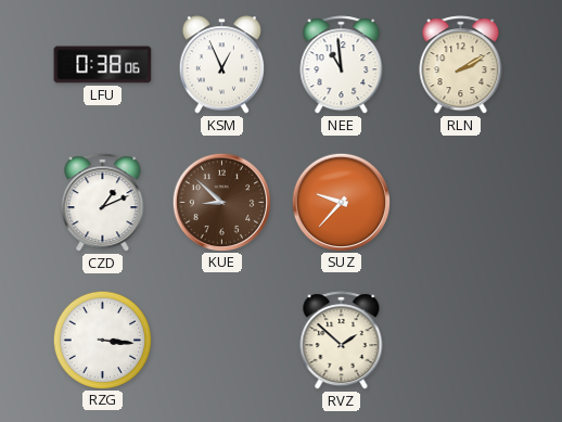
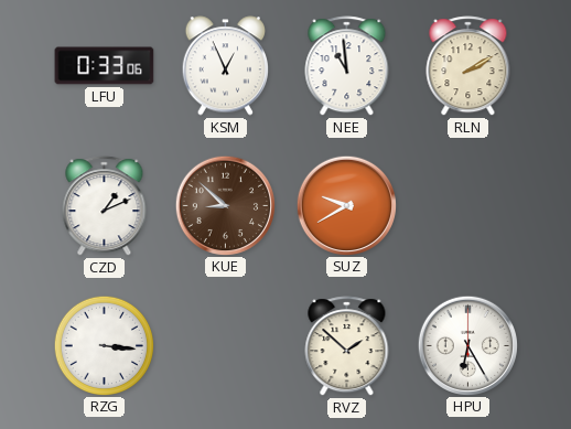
LFU: 0:38 -> 0:33
SUZ: 9:37 -> 9:40
HPU: none -> 6:25
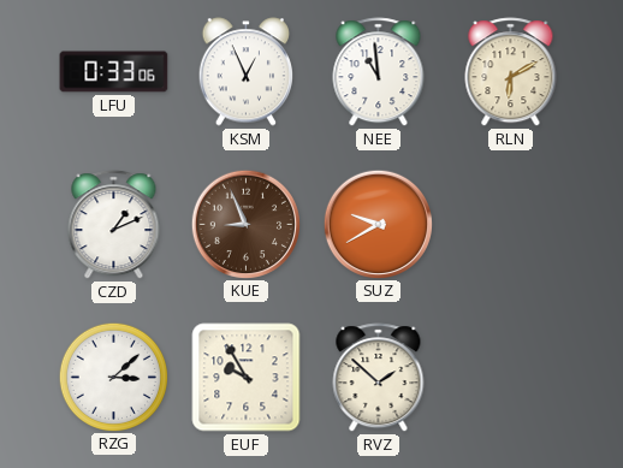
RLN: 2:10 -> 6:10
KUE: 8:52 -> 8:56
RZG: 3:16 -> 3:08
EUF: none -> 9:55
HPU: 6:25 -> none
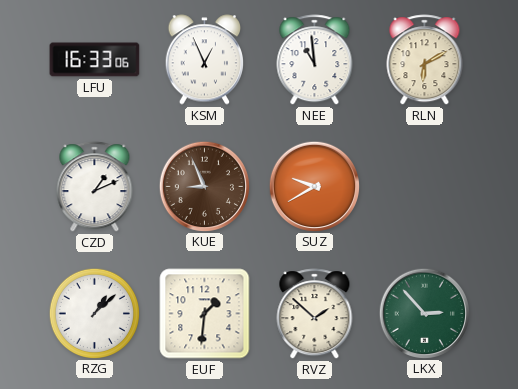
LFU: 0:33 -> 16:33
RZG: 3:08 -> 1:08
EUF: 9:55 -> 1:31
LKX: none -> 2:53
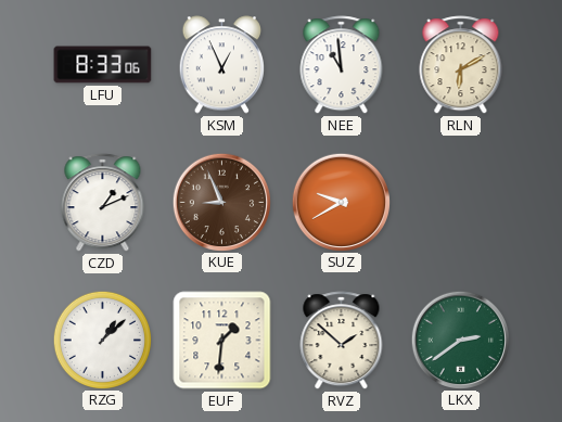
LFU: 16:33 -> 8:33
LKX: 2:53 -> 2:39
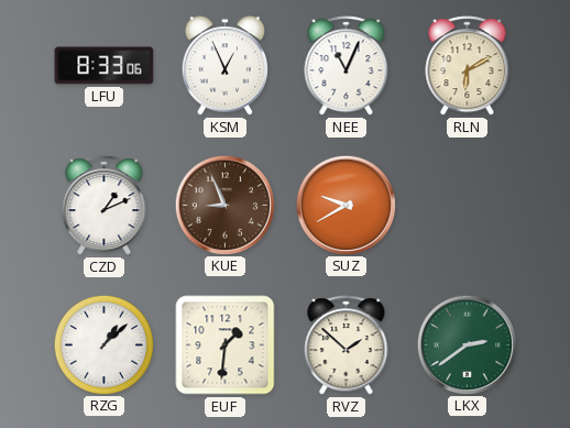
NEE: 10:59 -> 11:04
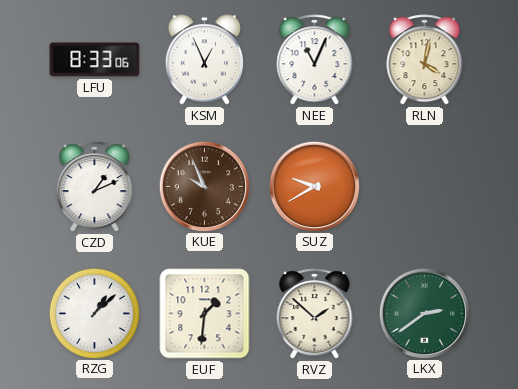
RLN: 6:10 -> 4:02
KUE: 8:56 -> 9:56
